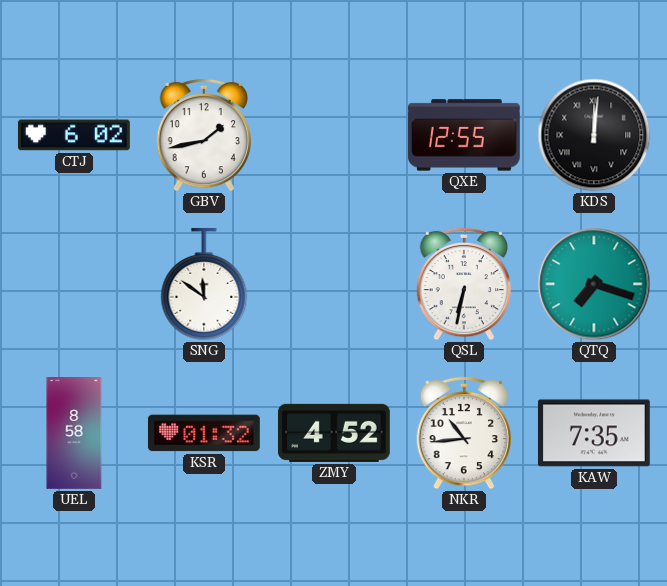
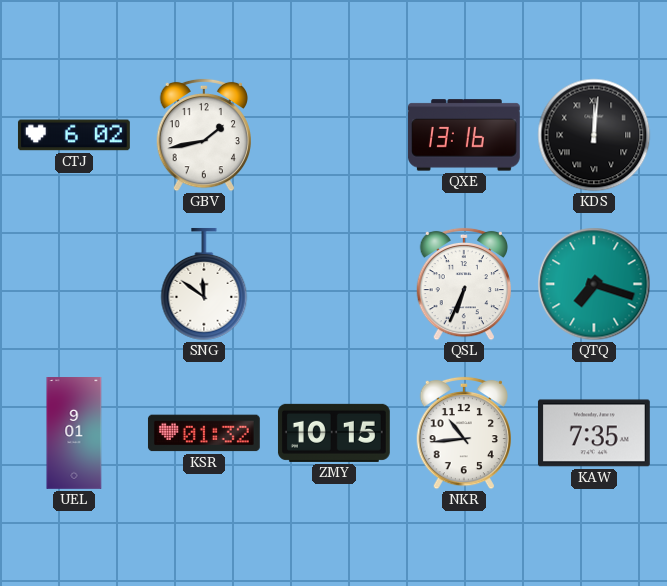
QXE: 12:55 -> 13:16
QSL: 6:32 -> 6:34
UEL: 8:58 -> 9:01
ZMY: 4:52 -> 10:15
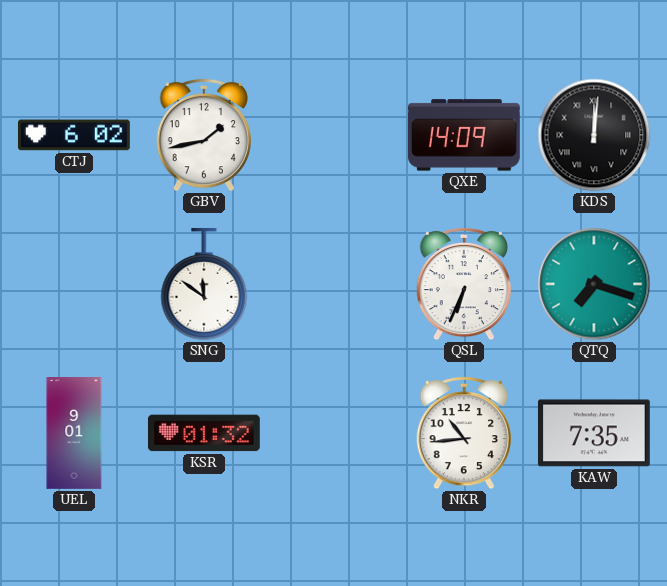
QXE: 13:16 -> 14:09
ZMY: 10:15 -> none
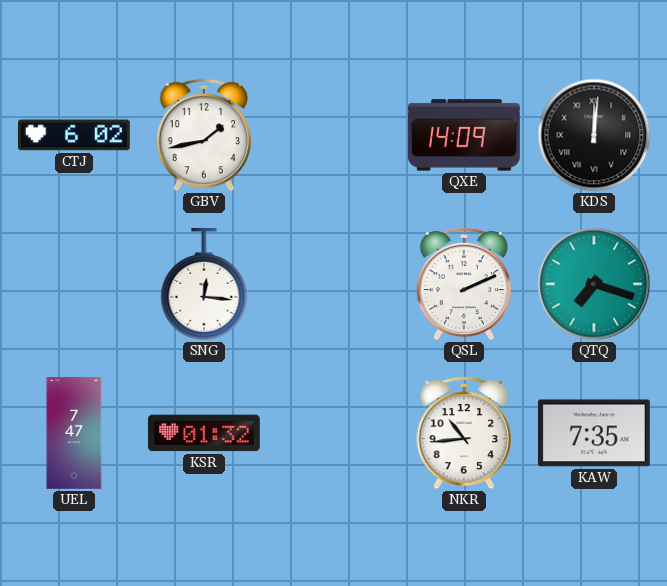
SNG: 11:51 -> 12:16
QSL: 6:34 -> 2:11
UEL: 9:01 -> 7:47
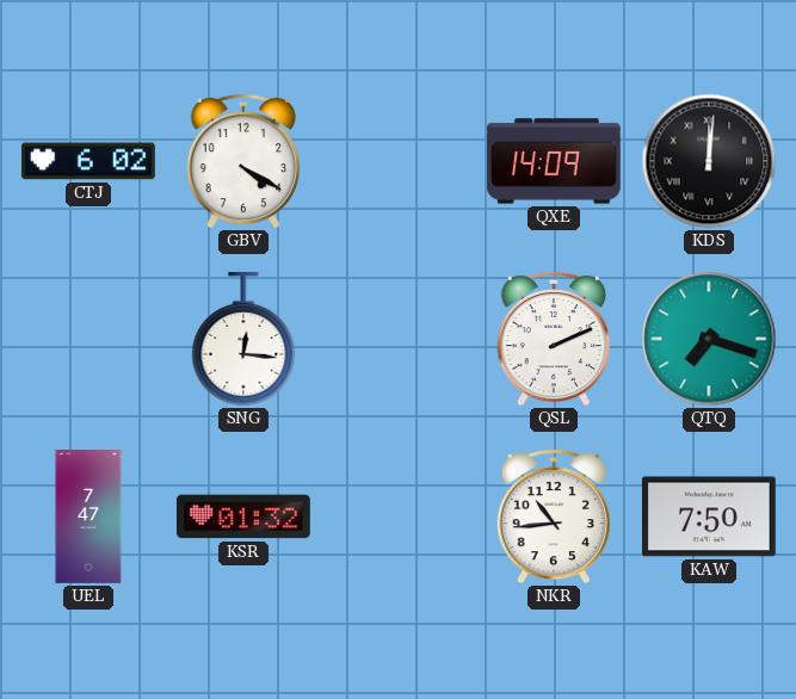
GBV: 1:43 -> 4:20
KAW: 7:35 -> 7:50
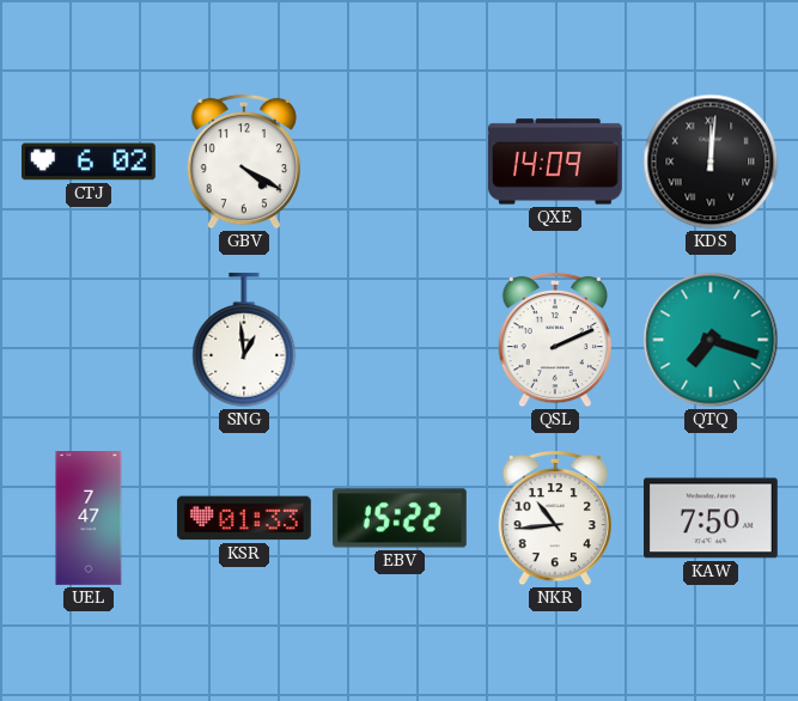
SNG: 12:16 -> 12:59
KSR: 01:32 -> 01:33
EBV: none -> 15:22
